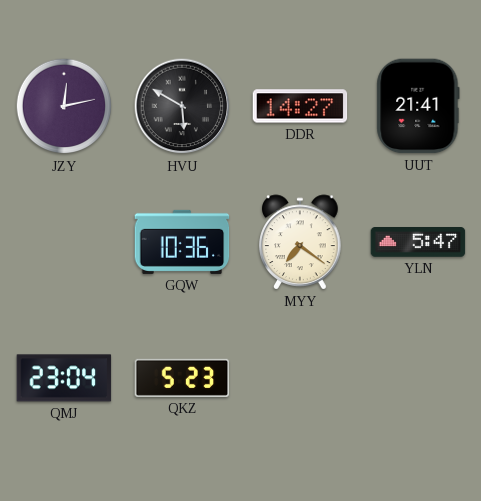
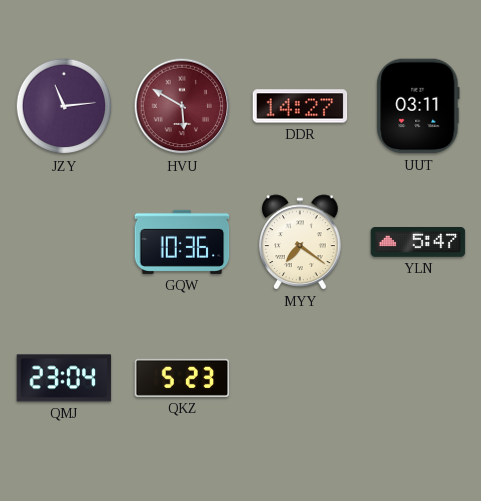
JZY: 12:13 -> 11:14
HVU dial: black -> burgundy
UUT: 21:41 -> 03:11
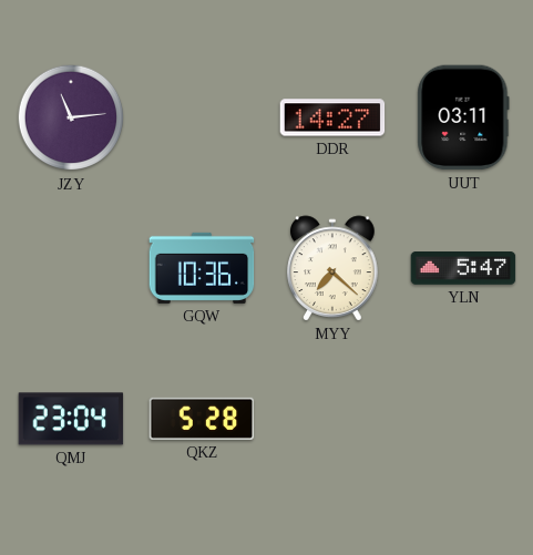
HVU: 5:50 -> none
MYY: 7:21 -> 7:22
QKZ: 5:23 -> 5:28
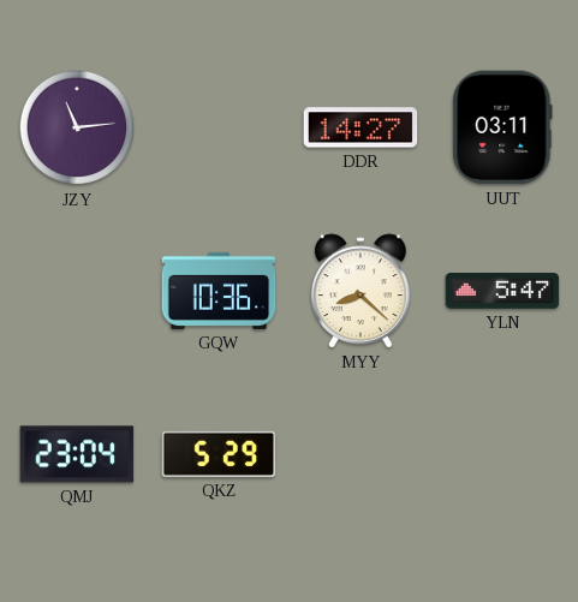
MYY: 7:22 -> 8:22
QKZ: 5:28 -> 5:29
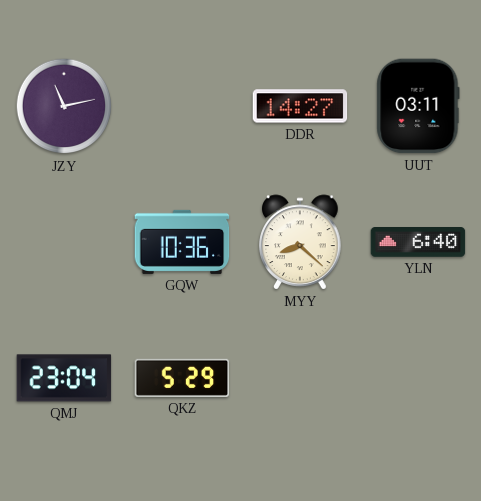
JZY: 11:14 -> 11:13
YLN: 5:47 -> 6:40
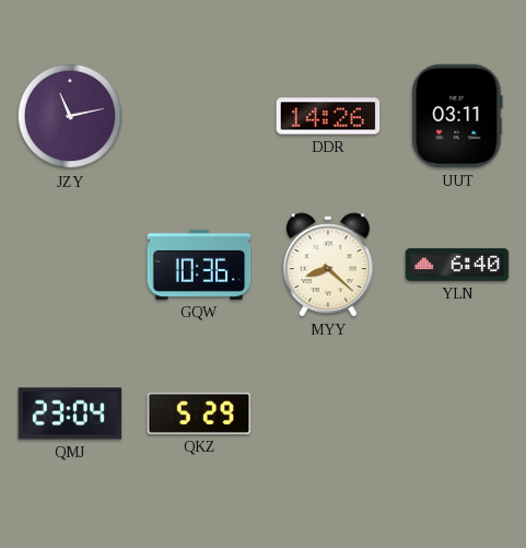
DDR: 14:27 -> 14:26
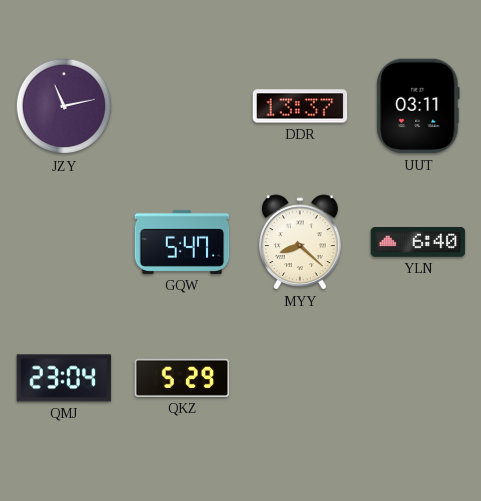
DDR: 14:26 -> 13:37
GQW: 10:36 -> 5:47
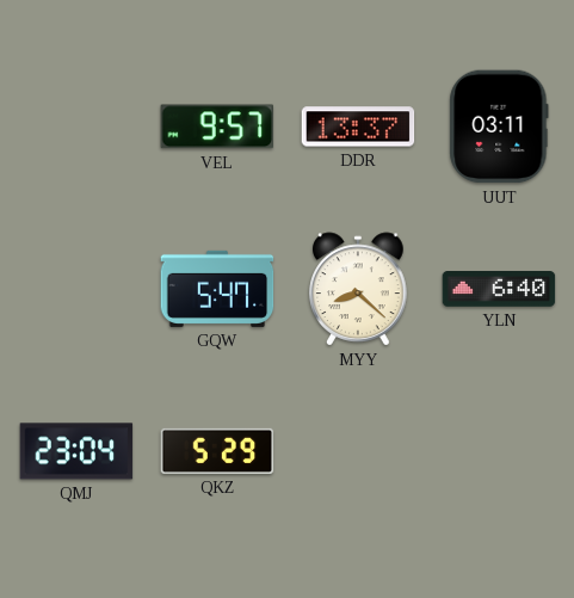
JZY: 11:13 -> none
VEL: none -> 9:57
